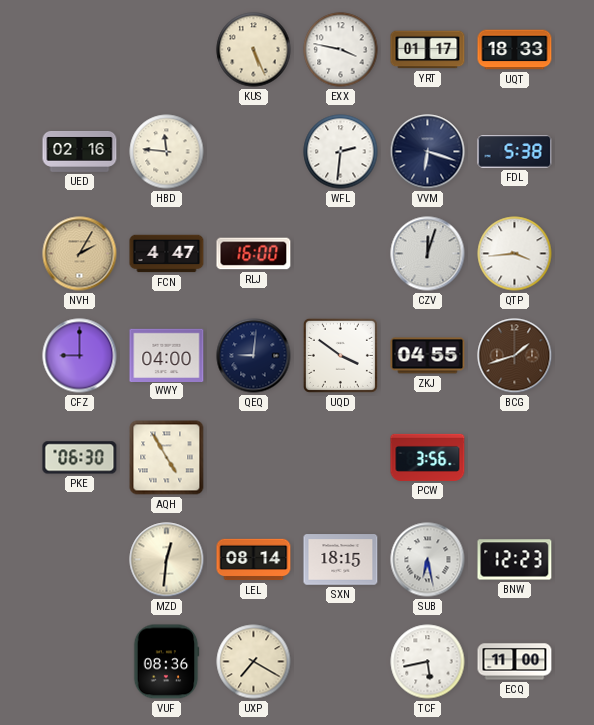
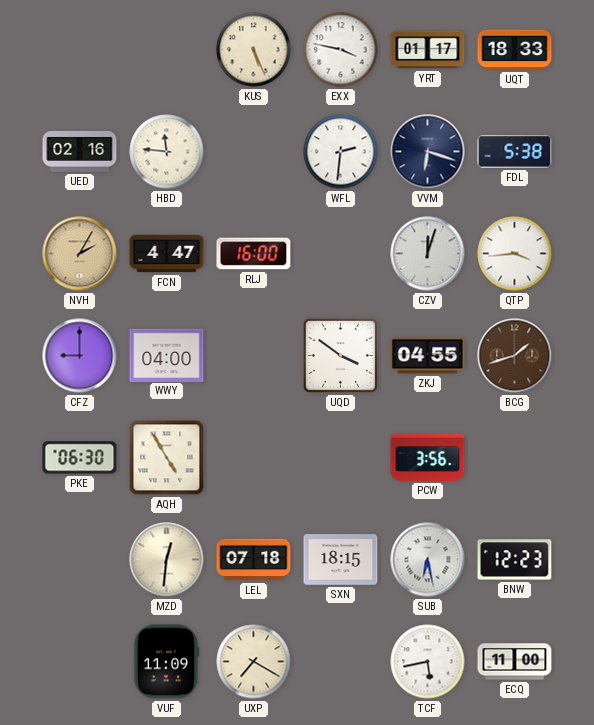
QEQ: 9:01 -> none
LEL: 08:14 -> 07:18
VUF: 08:36 -> 11:09
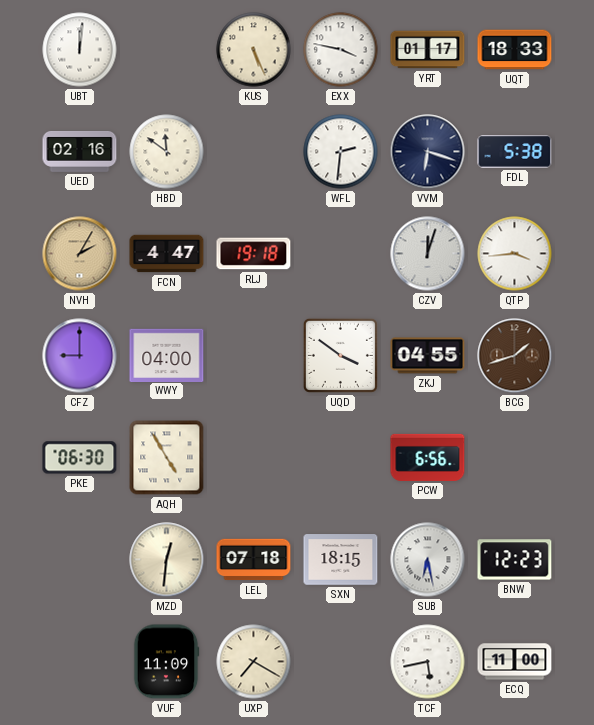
UBT: none -> 12:01
HBD: 11:46 -> 11:51
RLJ: 16:00 -> 19:18
PCW: 3:56 -> 6:56
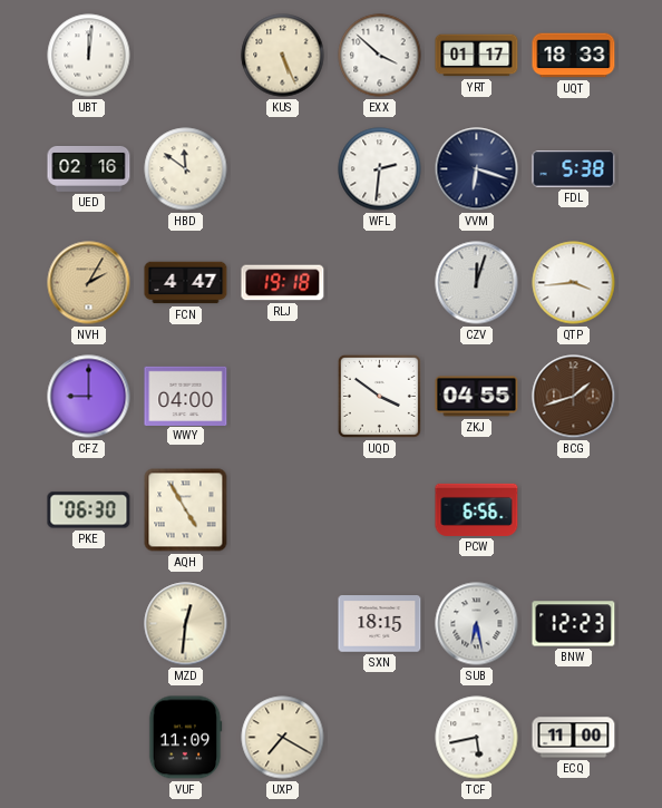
EXX: 3:47 -> 3:52
LEL: 07:18 -> none
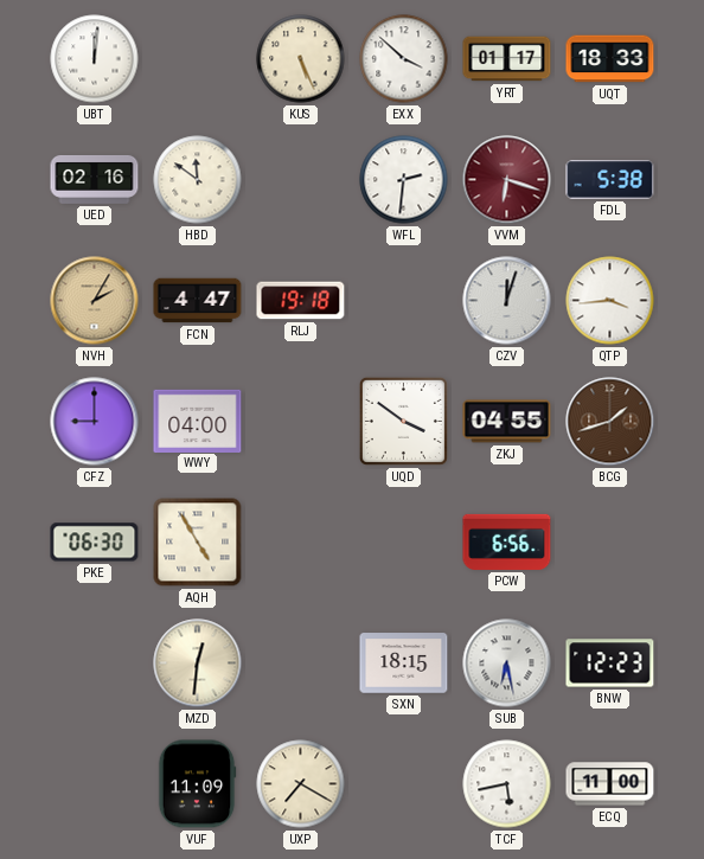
VVM dial: navy -> burgundy
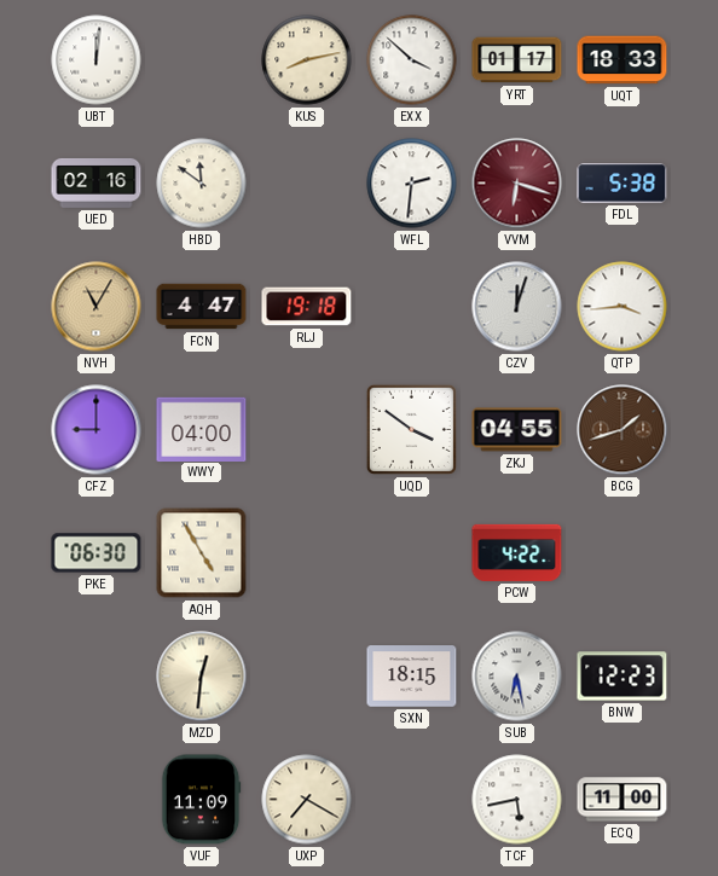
KUS: 5:26 -> 8:13
NVH: 2:05 -> 11:05
PCW: 6:56 -> 4:22
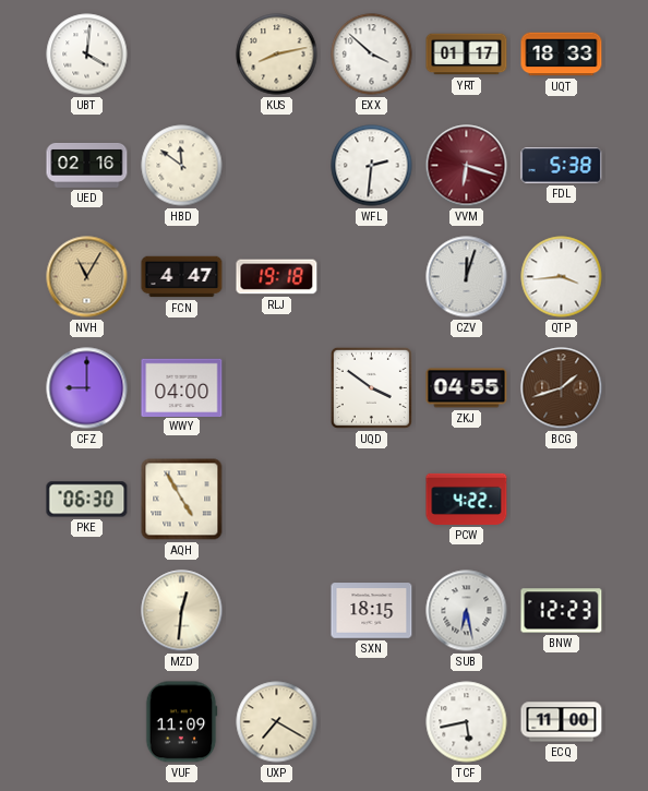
UBT: 12:01 -> 4:01
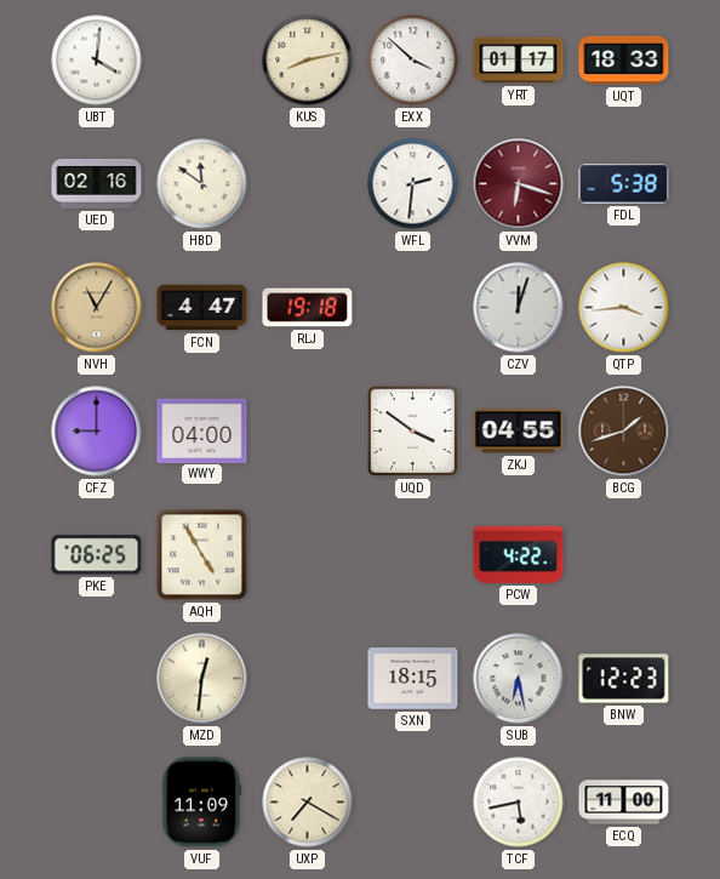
PKE: 06:30 -> 06:25
